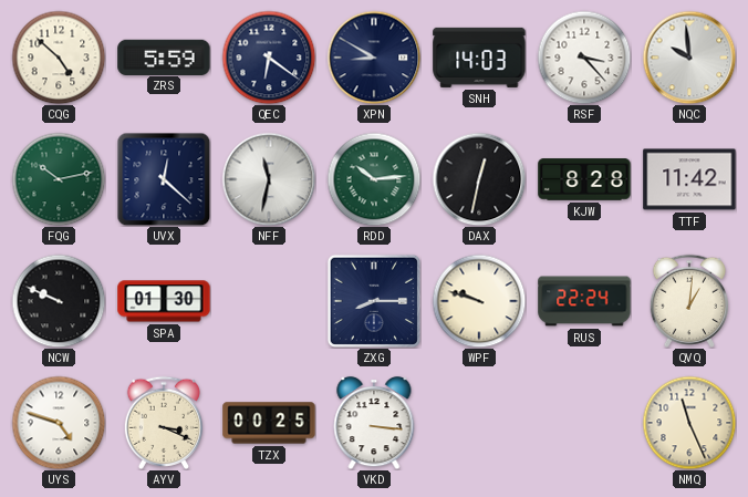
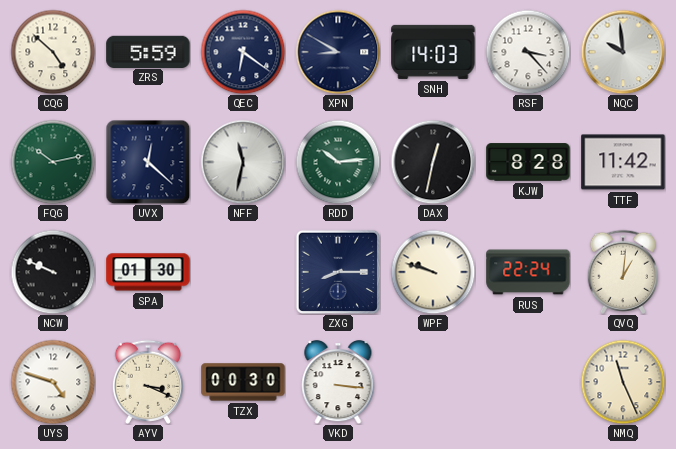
TZX: 00:25 -> 00:30
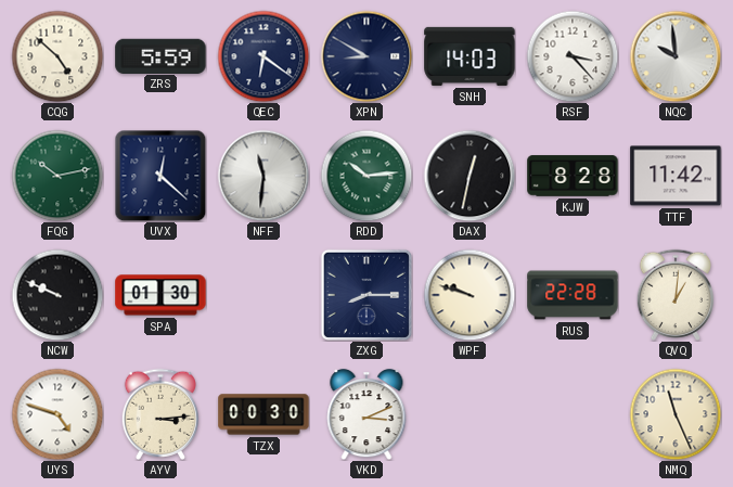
NFF: 11:32 -> 11:31
RUS: 22:24 -> 22:28
AYV: 3:19 -> 3:14
VKD: 3:16 -> 3:11
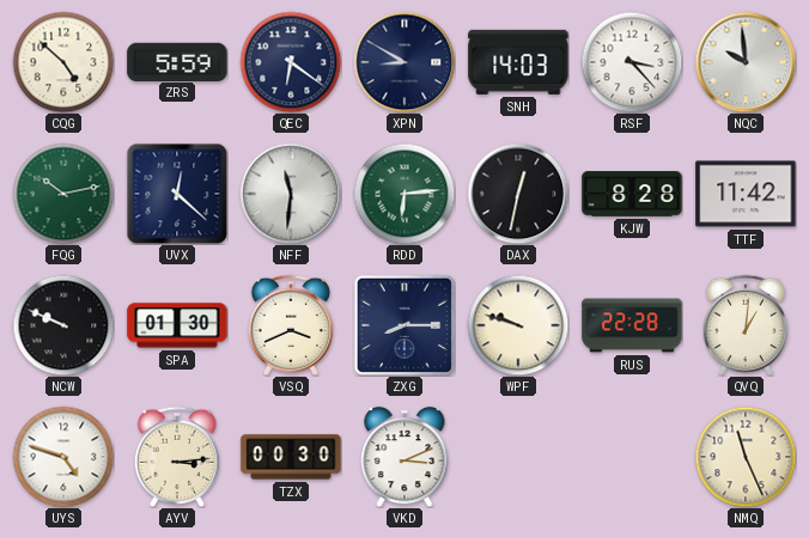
RDD: 10:14 -> 6:14
VSQ: none -> 3:41
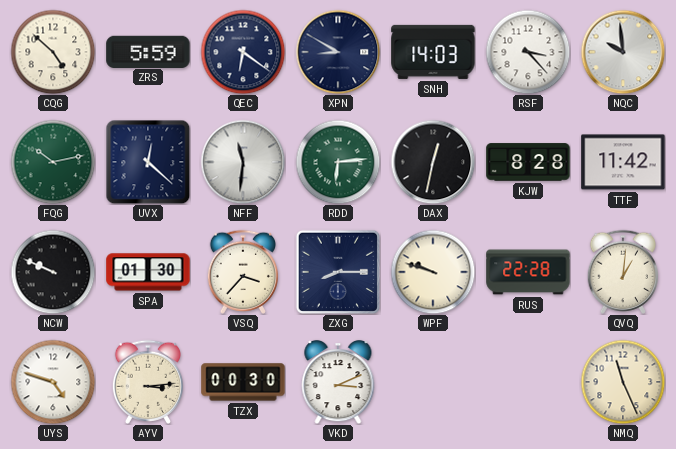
VSQ: 3:41 -> 3:37
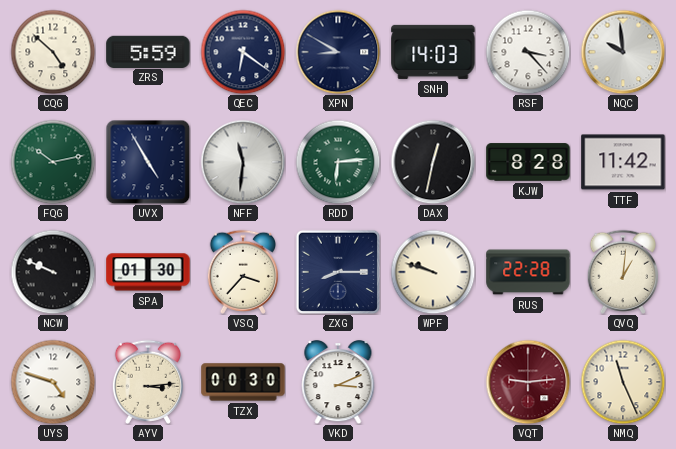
UVX: 12:22 -> 4:55
VQT: none -> 9:14
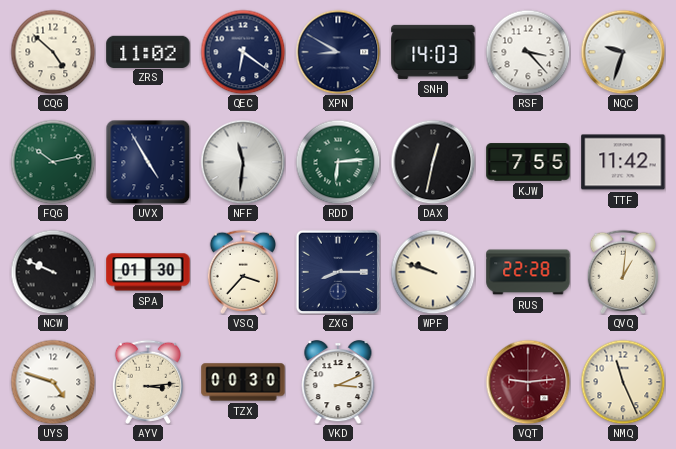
ZRS: 5:59 -> 11:02
NQC: 9:59 -> 9:33
KJW: 8:28 -> 7:55
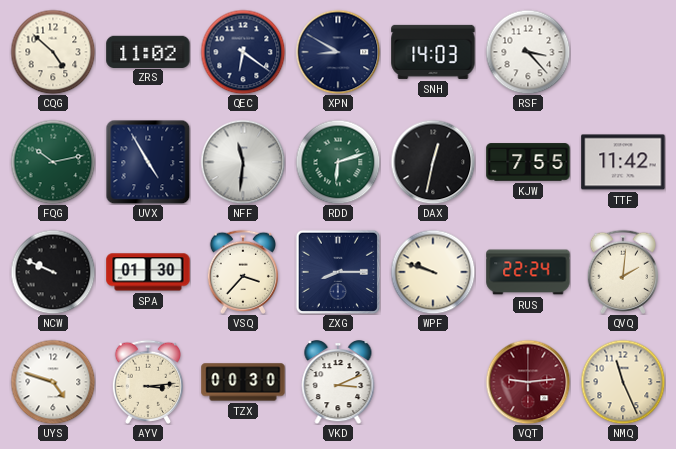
NQC: 9:33 -> none
RDD: 6:14 -> 6:12
RUS: 22:28 -> 22:24
QVQ: 1:01 -> 2:01
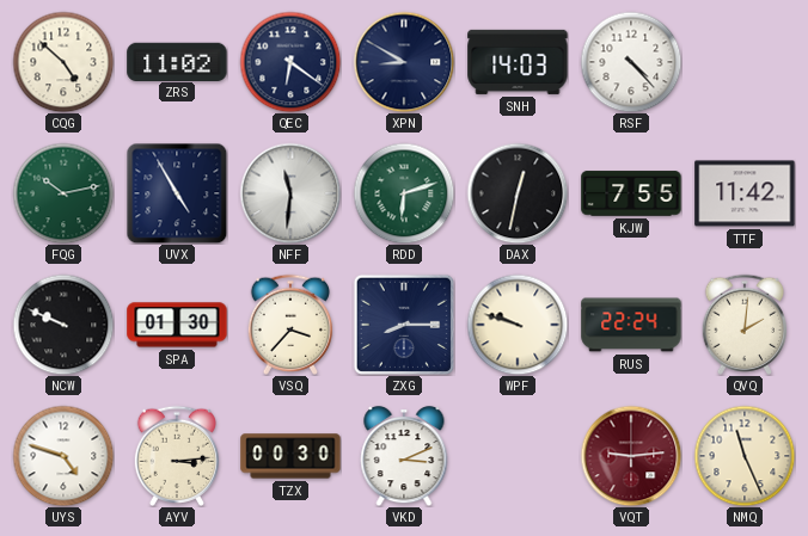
RSF: 3:23 -> 4:23
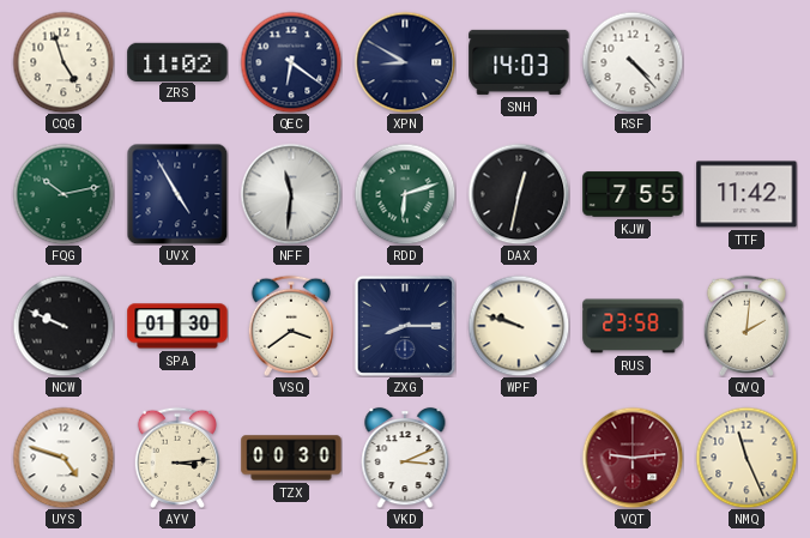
CQG: 4:52 -> 4:57
VSQ: 3:37 -> 3:39
RUS: 22:24 -> 23:58
